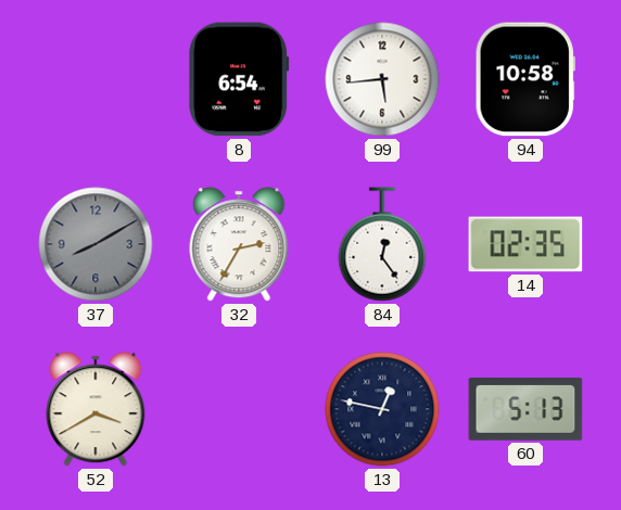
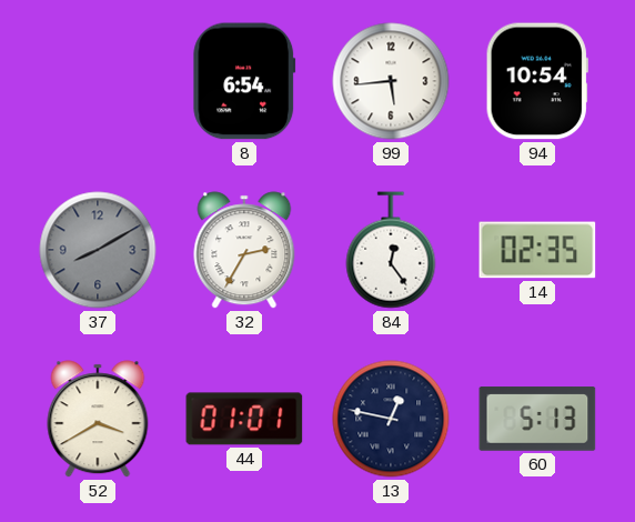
94: 10:58 -> 10:54
44: none -> 01:01
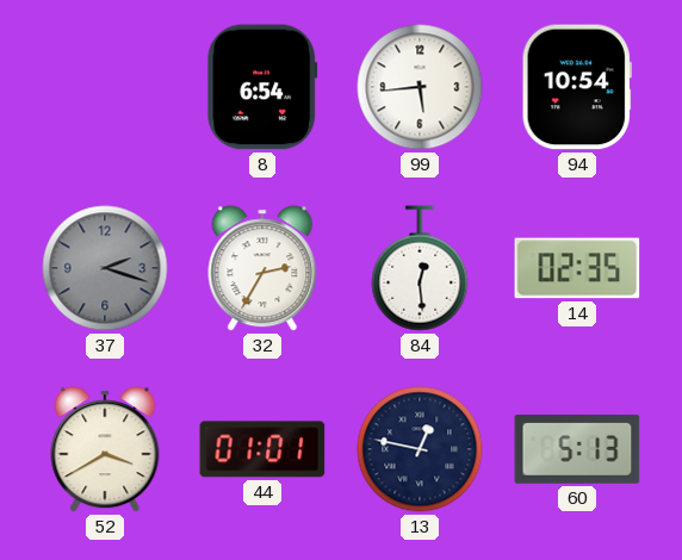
37: 8:10 -> 2:18
84: 12:24 -> 12:29
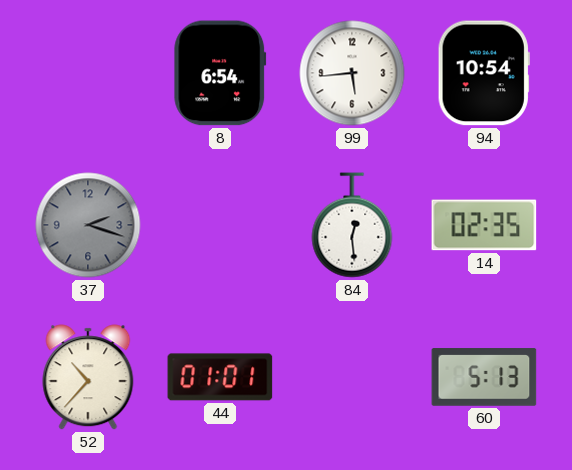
32: 2:35 -> none
52: 3:40 -> 10:37
13: 12:47 -> none
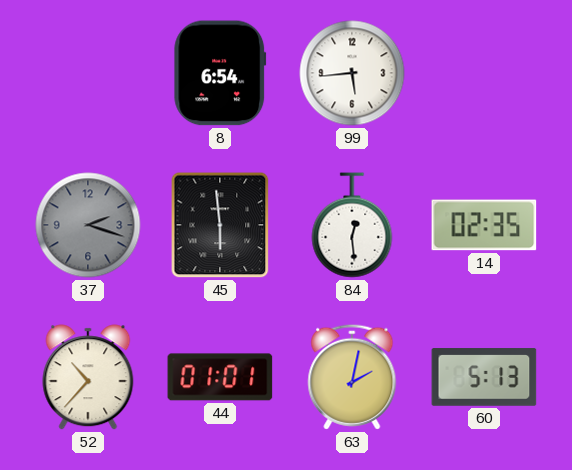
94: 10:54 -> none
45: none -> 5:59
63: none -> 2:02
